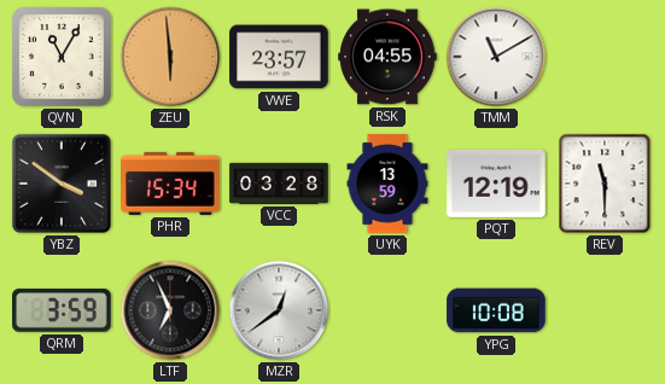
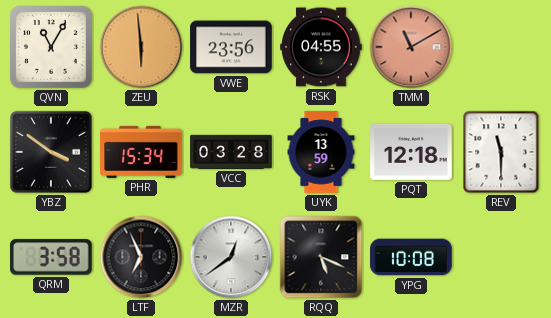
VWE: 23:57 -> 23:56
TMM dial: white -> salmon
PQT: 12:19 -> 12:18
QRM: 3:59 -> 3:58
RQQ: none -> 5:19
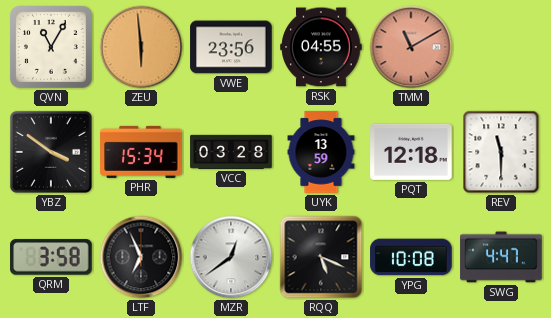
SWG: none -> 4:47
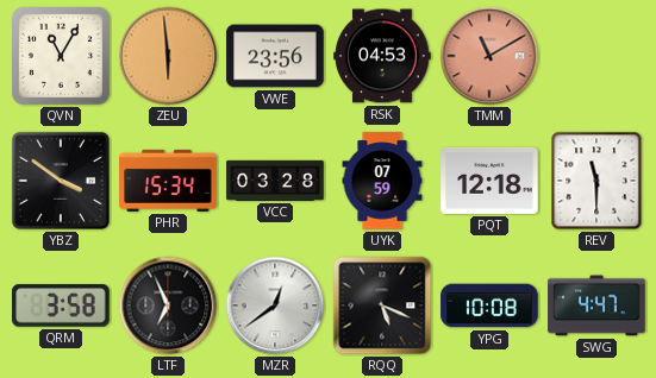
RSK: 04:55 -> 04:53
UYK: 13:59 -> 07:59
